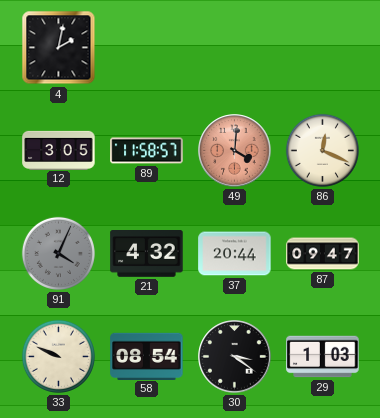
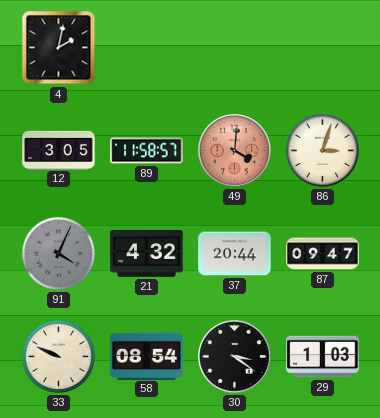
86: 12:19 -> 3:03
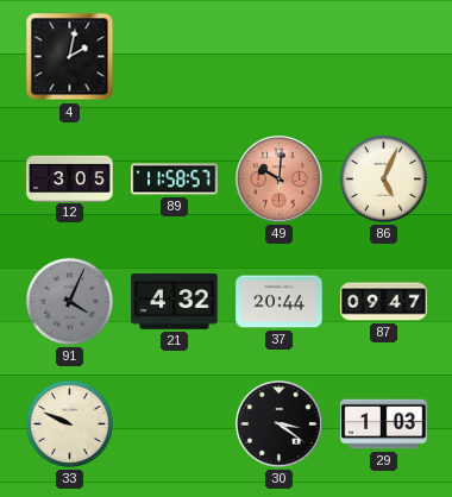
49: 4:01 -> 10:01
86: 3:03 -> 5:04
58: 08:54 -> none
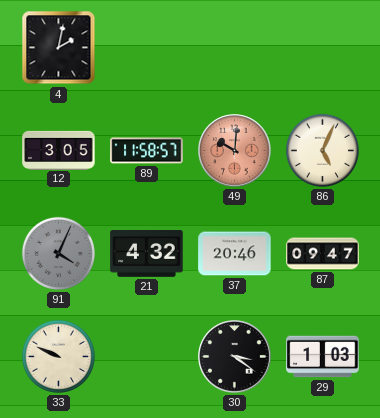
37: 20:44 -> 20:46
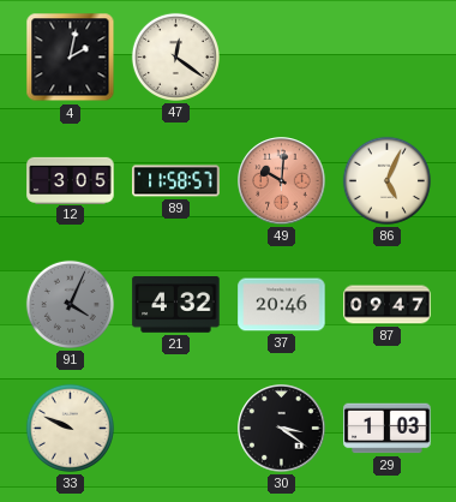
47: none -> 12:21
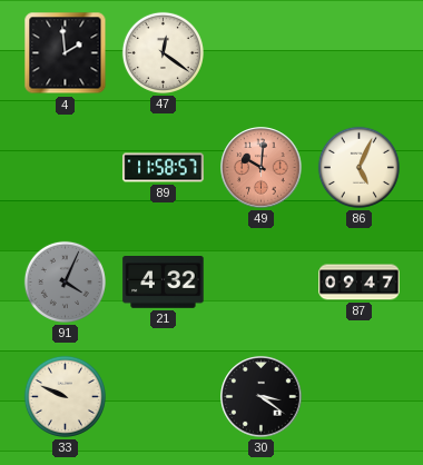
4: 2:02 -> 1:59
12: 3:05 -> none
37: 20:46 -> none
29: 1:03 -> none
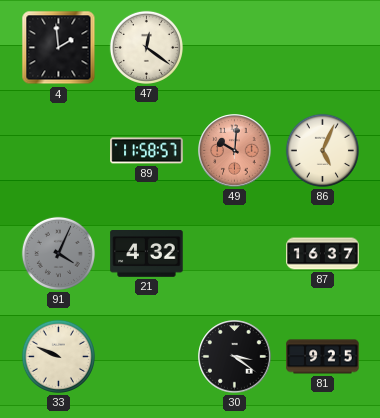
87: 09:47 -> 16:37
81: none -> 9:25
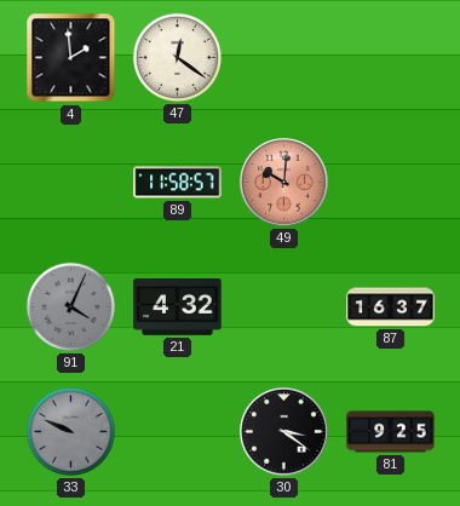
86: 5:04 -> none
33 dial: cream -> grey
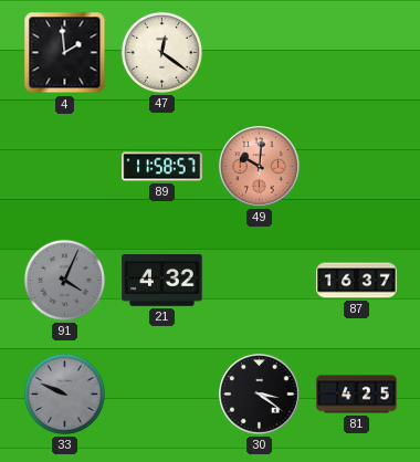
81: 9:25 -> 4:25
